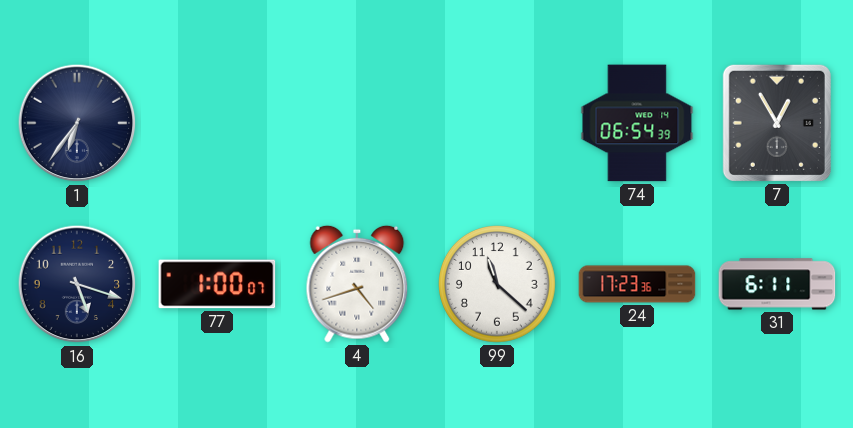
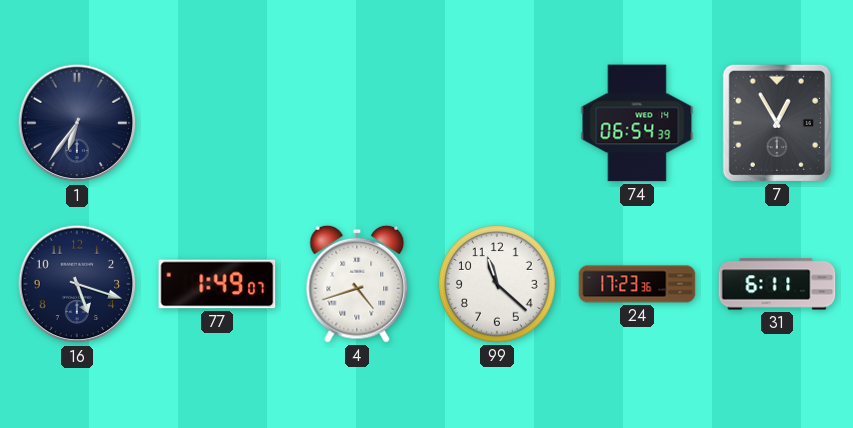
77: 1:00 -> 1:49
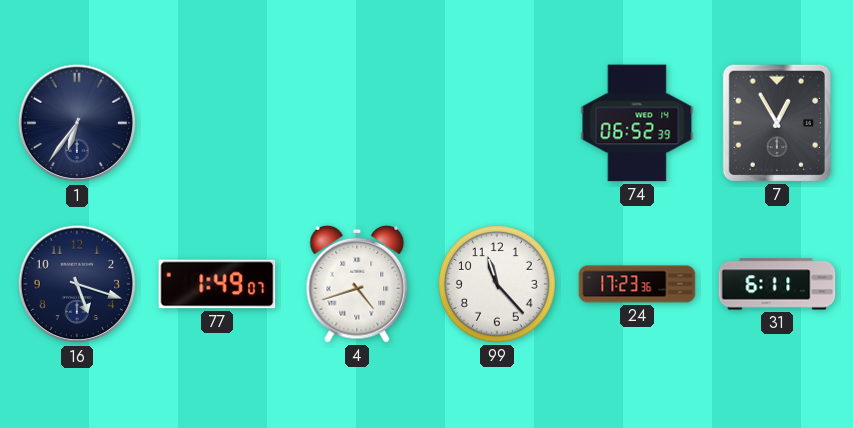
74: 06:54 -> 06:52
99: 11:22 -> 11:23
